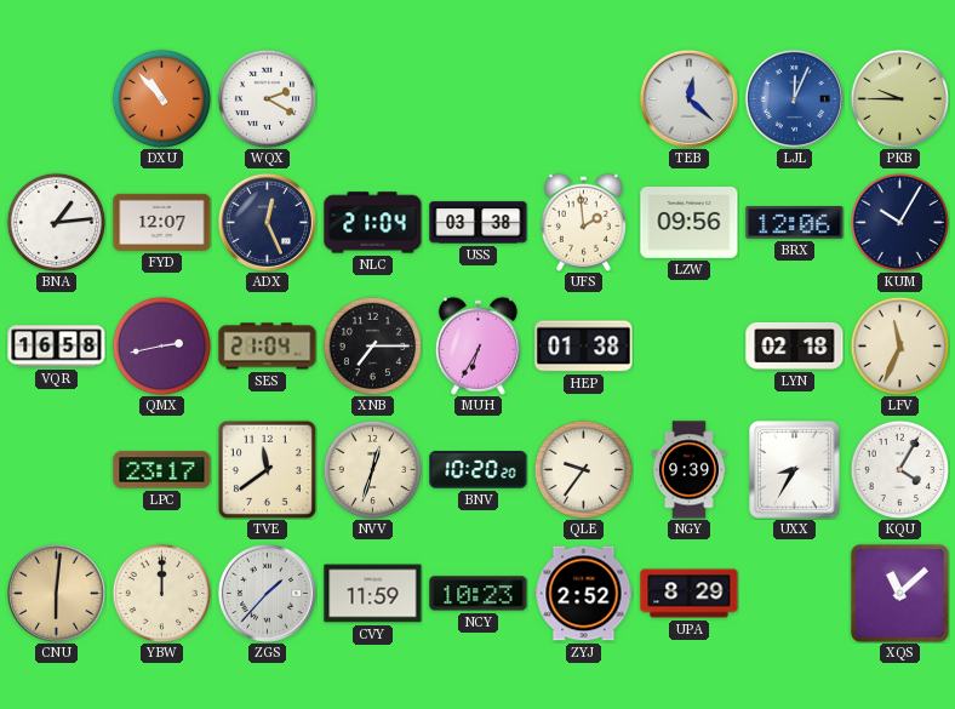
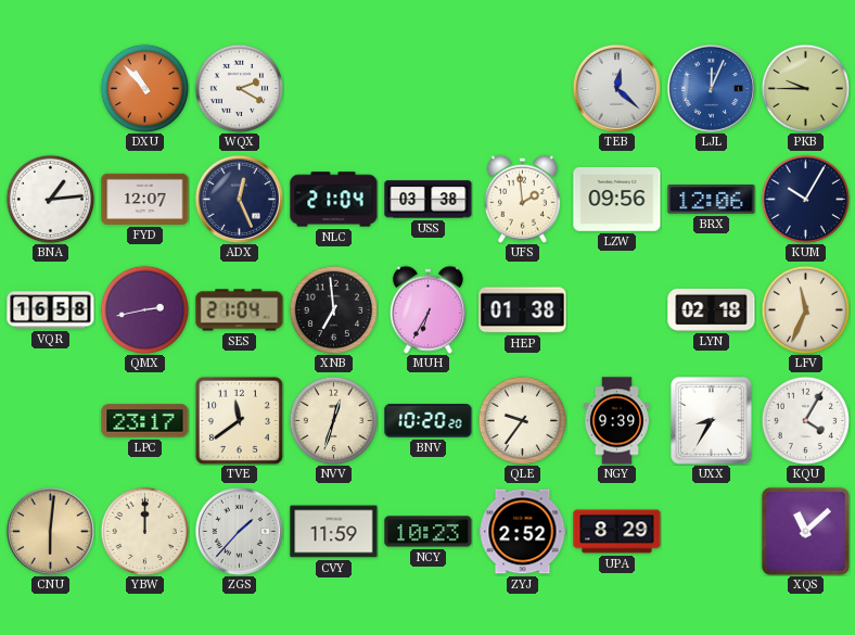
XNB: 7:15 -> 6:59
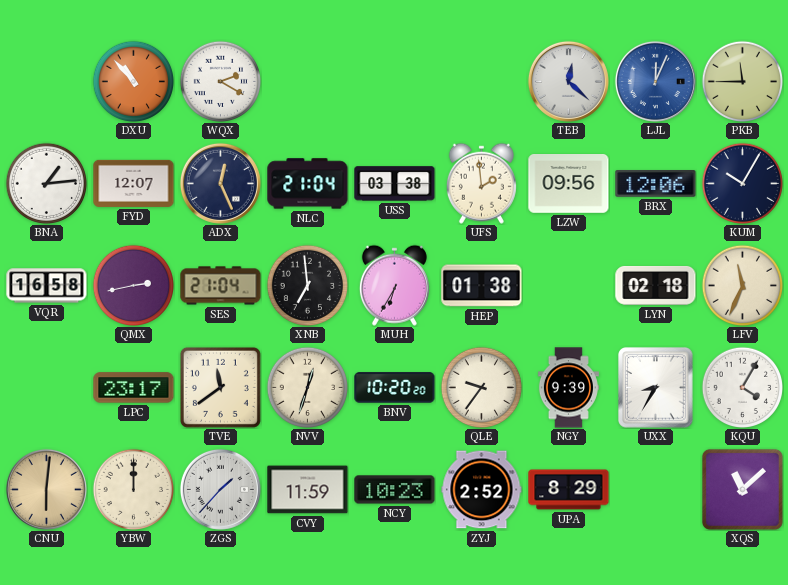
PKB: 9:45 -> 11:45
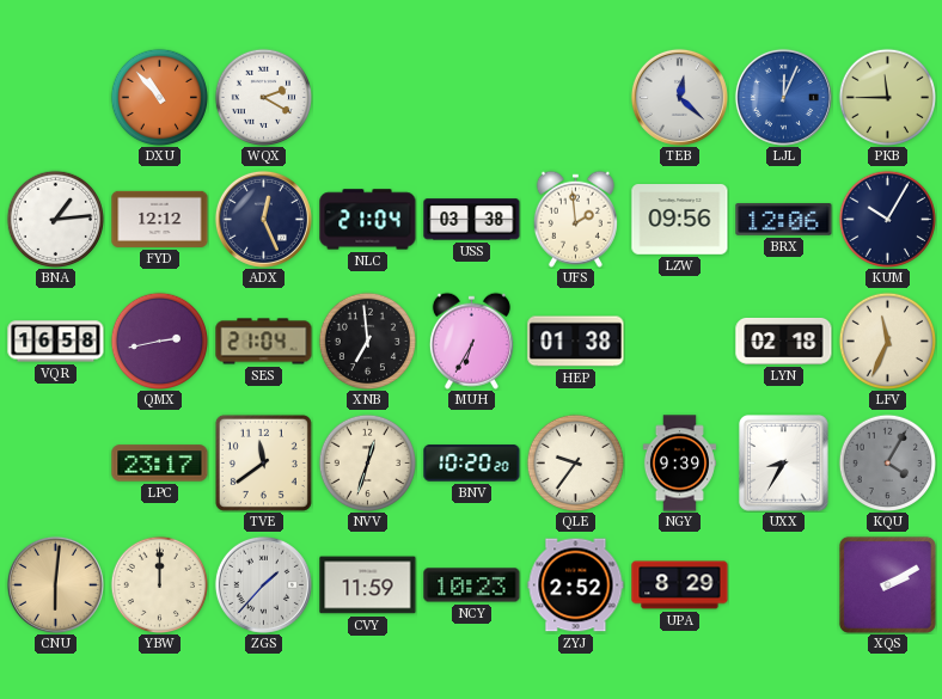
FYD: 12:07 -> 12:12
KQU dial: white -> grey
XQS: 11:08 -> 2:10
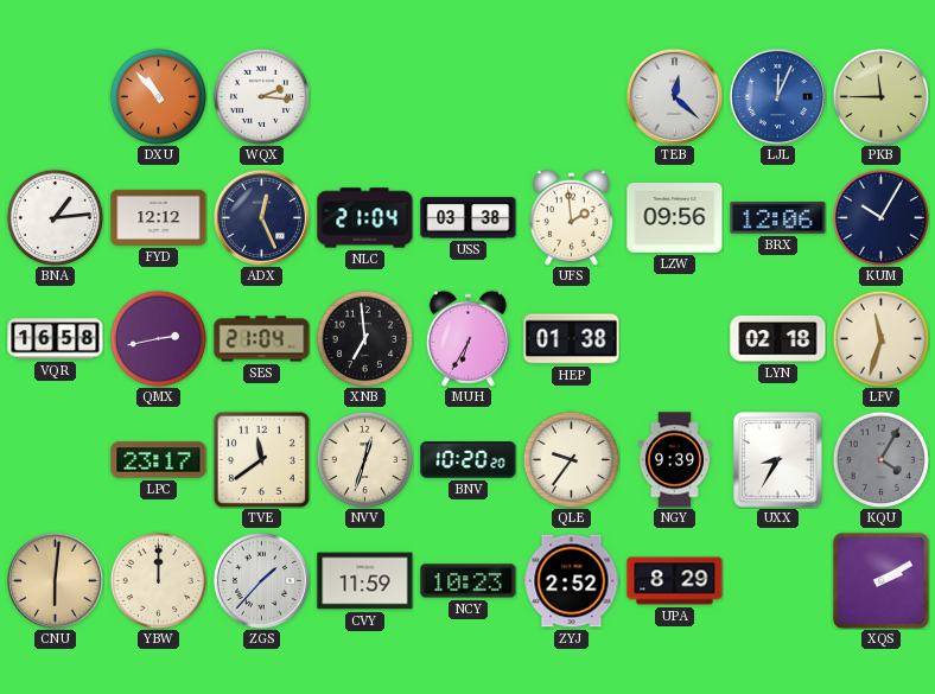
WQX: 2:20 -> 2:16
LFV: 11:34 -> 11:33
